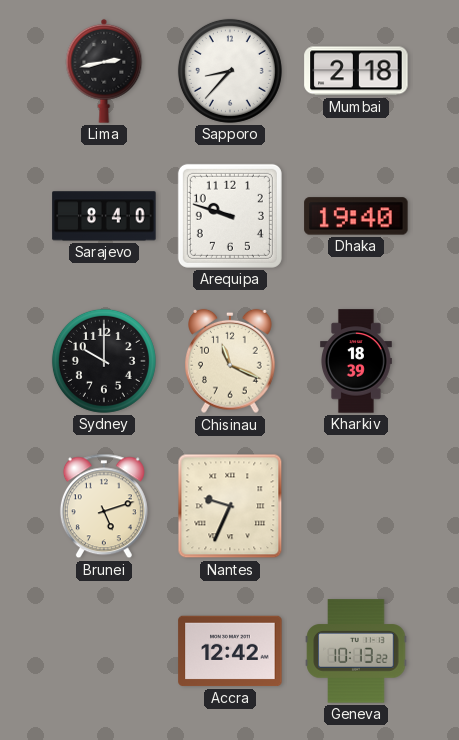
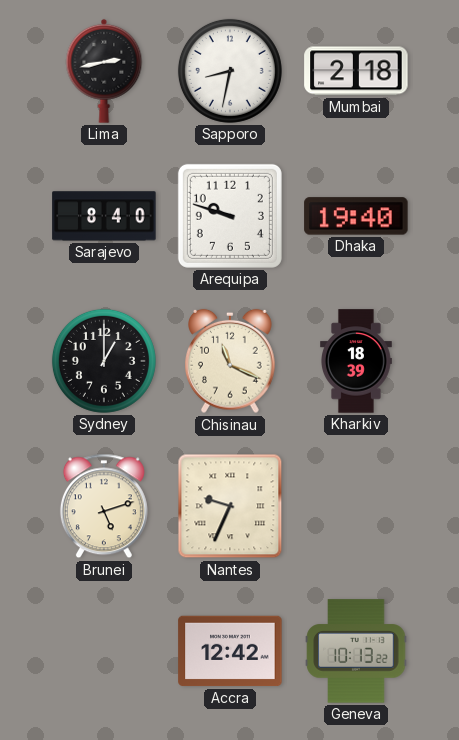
Sapporo: 8:37 -> 8:32
Sydney: 10:00 -> 1:00
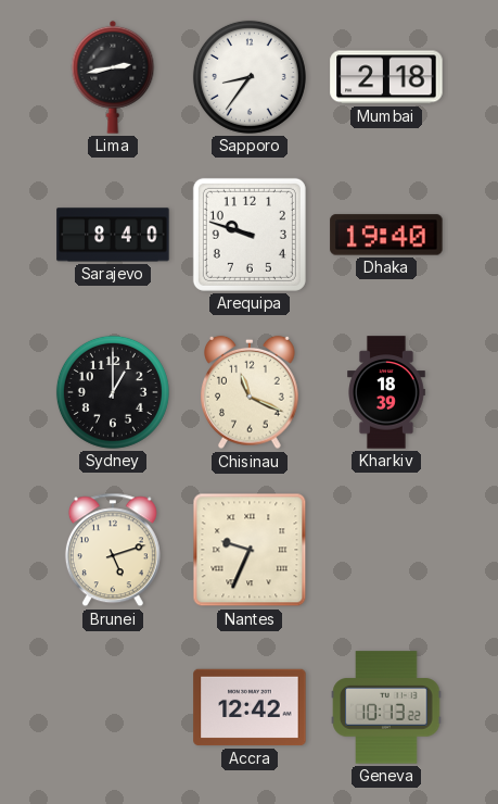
Sapporo: 8:32 -> 8:36
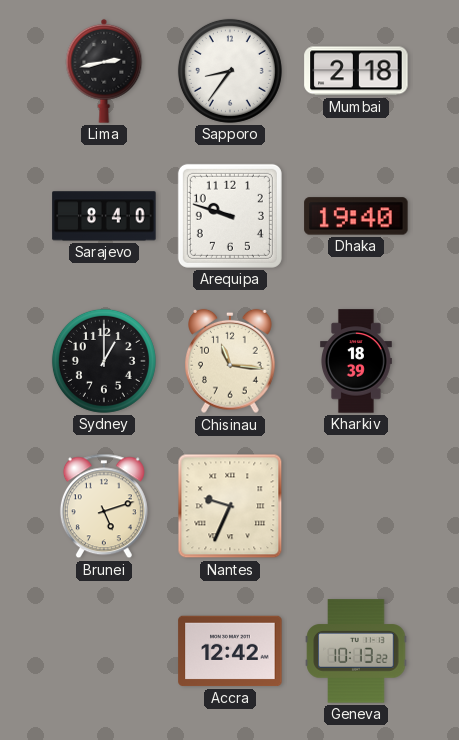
Chisinau: 11:19 -> 11:16
